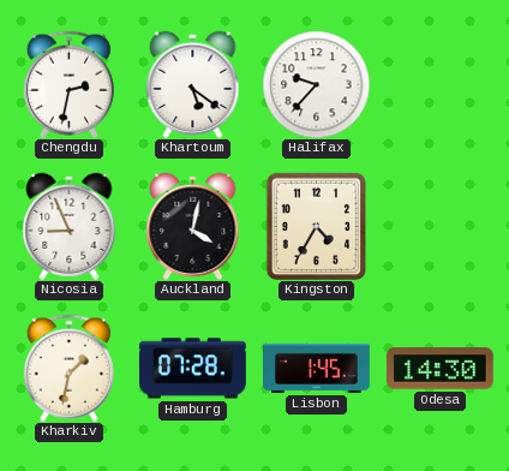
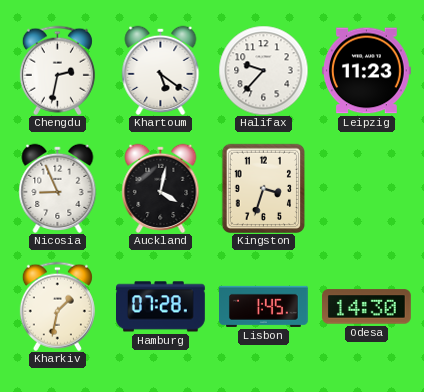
Leipzig: none -> 11:23
Kingston: 4:35 -> 3:33
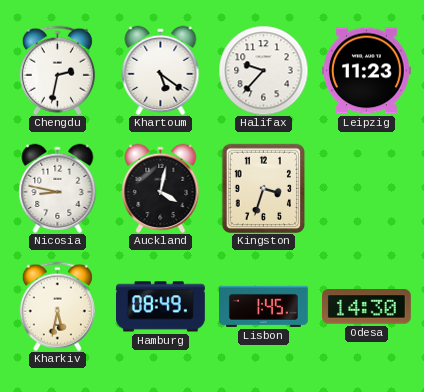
Nicosia: 8:56 -> 8:47
Kharkiv: 1:32 -> 5:32
Hamburg: 07:28 -> 08:49
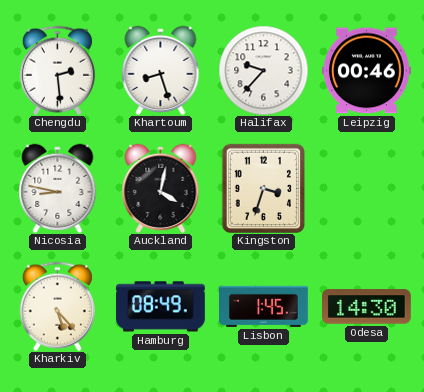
Chengdu: 2:32 -> 2:29
Khartoum: 5:21 -> 8:27
Leipzig: 11:23 -> 00:46
Kharkiv: 5:32 -> 5:23
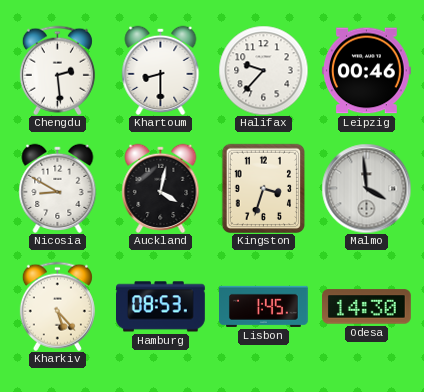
Khartoum: 8:27 -> 8:30
Nicosia: 8:47 -> 8:50
Malmo: none -> 3:59
Hamburg: 08:49 -> 08:53
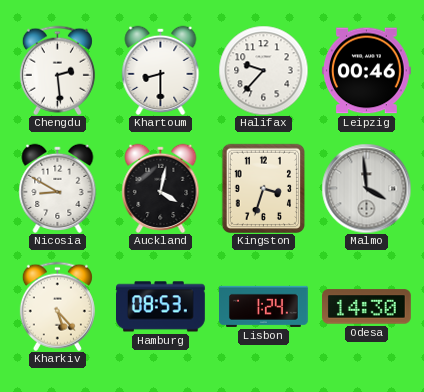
Lisbon: 1:45 -> 1:24
